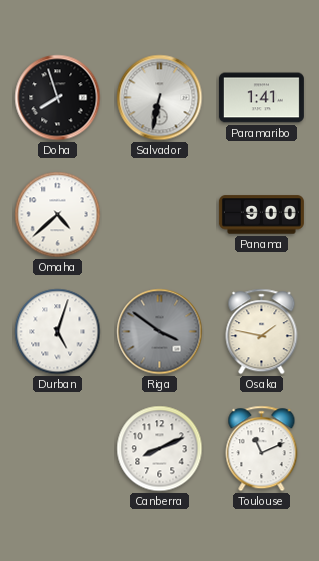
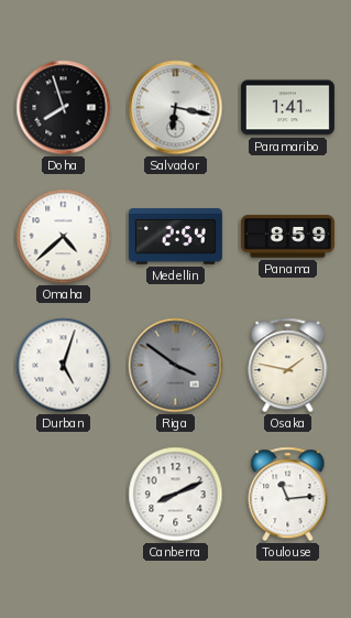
Salvador: 6:32 -> 6:17
Medellin: none -> 2:54
Panama: 9:00 -> 8:59
Toulouse: 11:11 -> 11:14
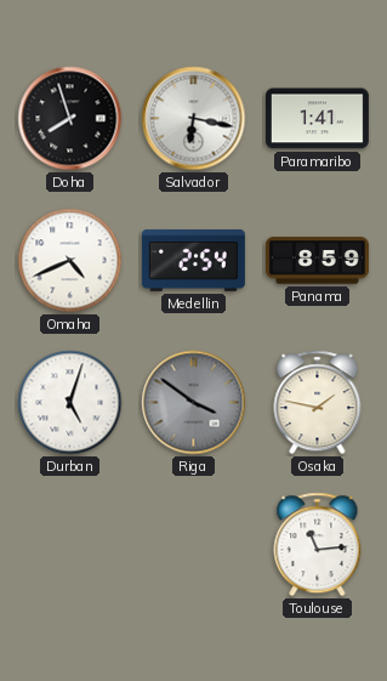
Omaha: 4:38 -> 4:41
Canberra: 8:11 -> none
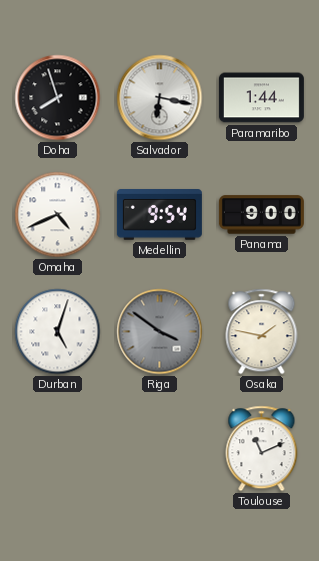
Paramaribo: 1:41 -> 1:44
Medellin: 2:54 -> 9:54
Panama: 8:59 -> 9:00
Toulouse: 11:14 -> 11:11
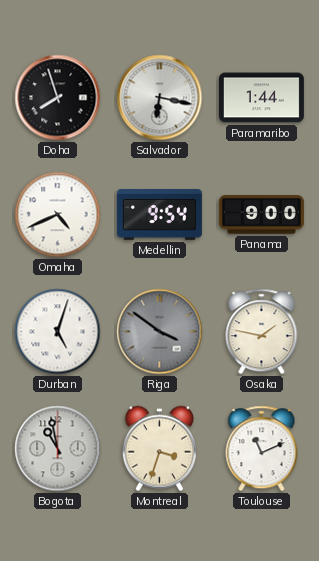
Bogota: none -> 10:58
Montreal: none -> 3:33
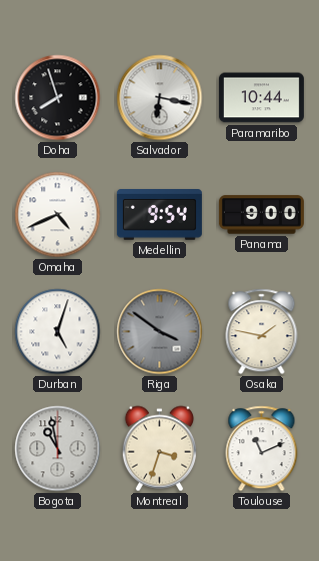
Paramaribo: 1:44 -> 10:44
